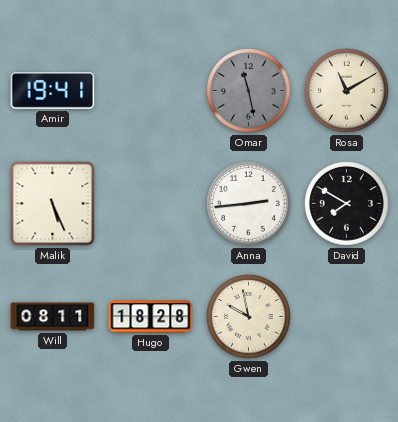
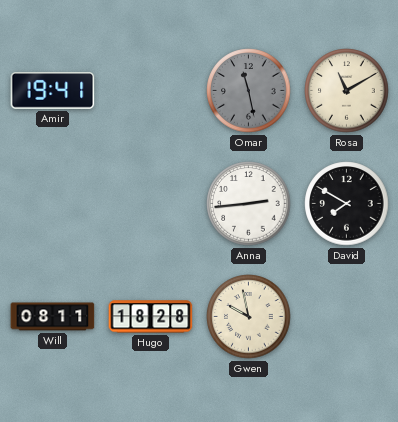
Malik: 5:26 -> none
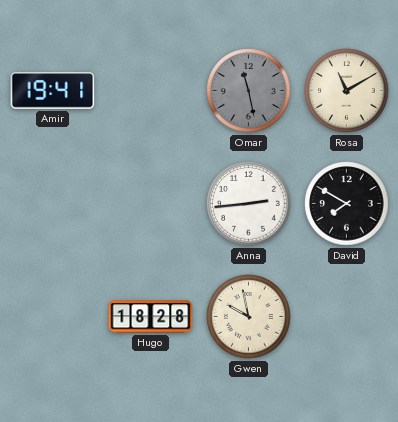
Will: 08:11 -> none
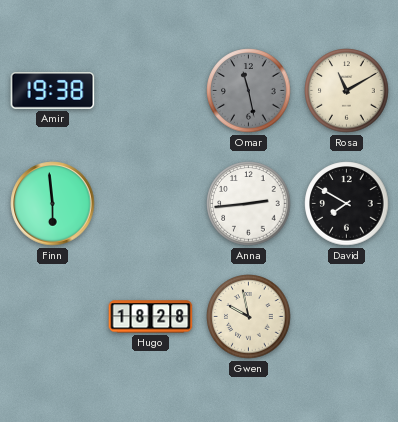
Amir: 19:41 -> 19:38
Finn: none -> 5:59
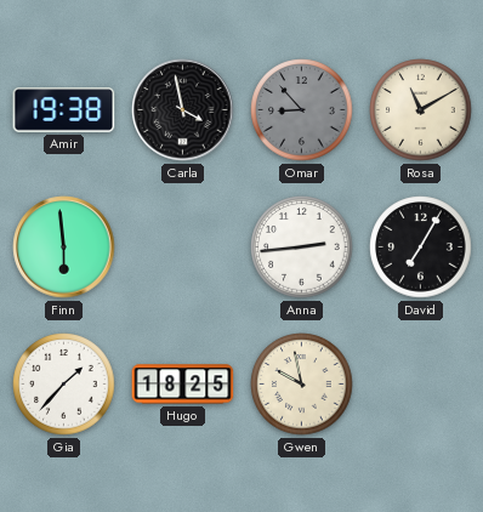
Carla: none -> 3:58
Omar: 11:28 -> 8:53
David: 7:50 -> 7:05
Gia: none -> 1:37
Hugo: 18:28 -> 18:25
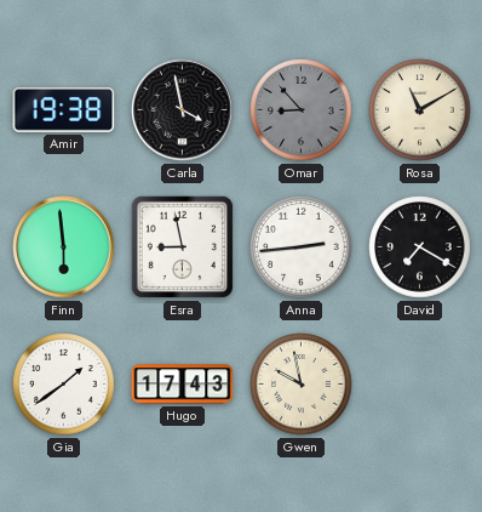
Esra: none -> 8:58
David: 7:05 -> 7:20
Gia: 1:37 -> 1:39
Hugo: 18:25 -> 17:43
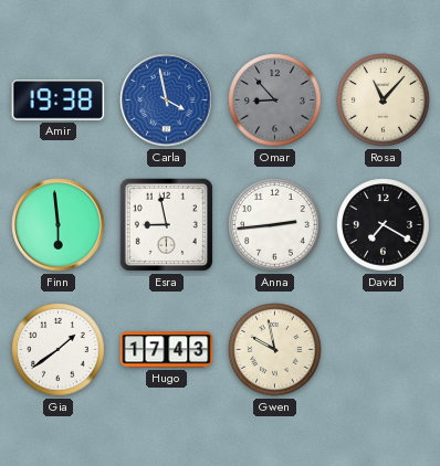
Carla dial: black -> blue
Rosa: 11:10 -> 11:07
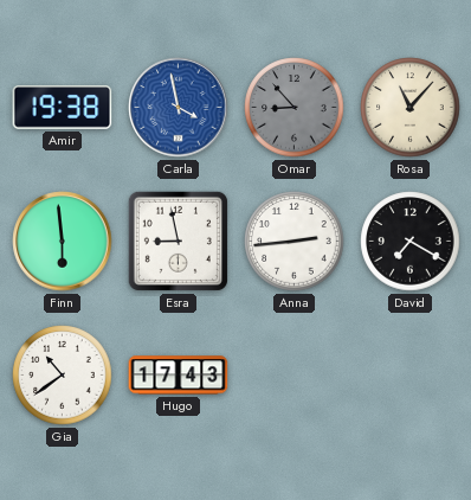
Gia: 1:39 -> 10:39
Gwen: 9:58 -> none
